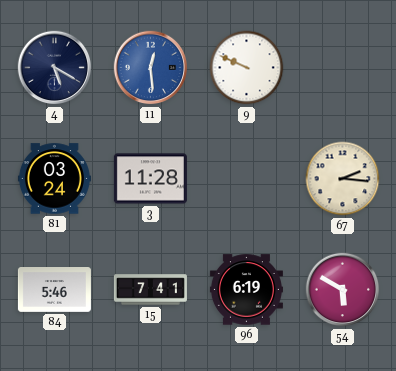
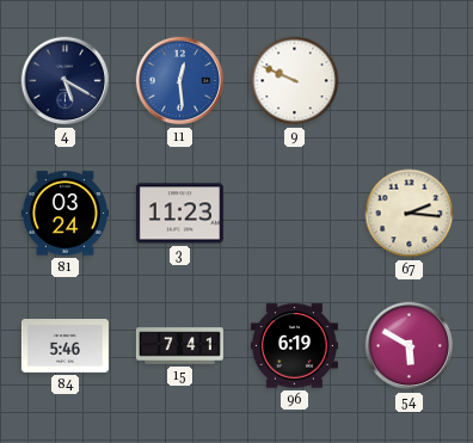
3: 11:28 -> 11:23
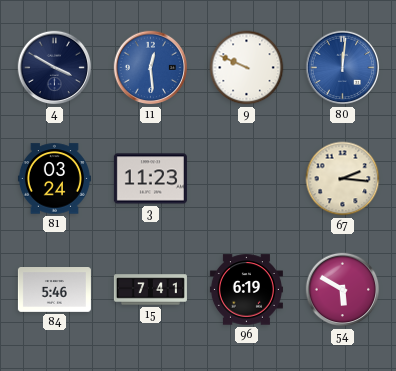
4: 5:20 -> 3:50
80: none -> 12:01
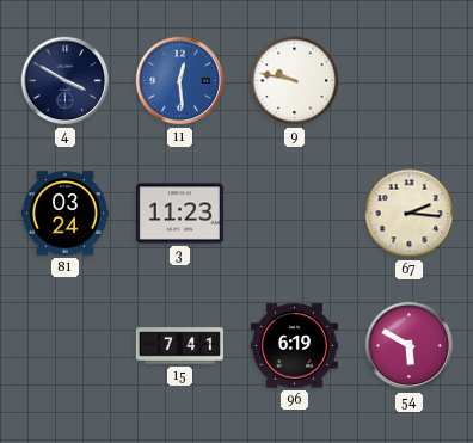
9: 9:49 -> 9:47
80: 12:01 -> none
84: 5:46 -> none
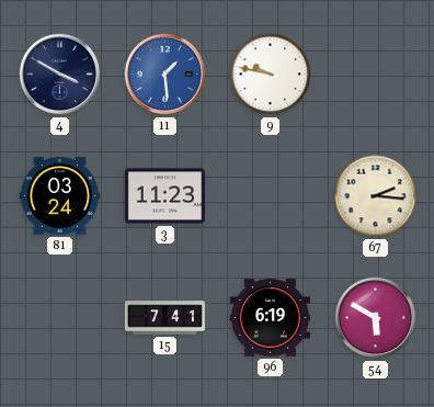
11: 12:29 -> 1:29
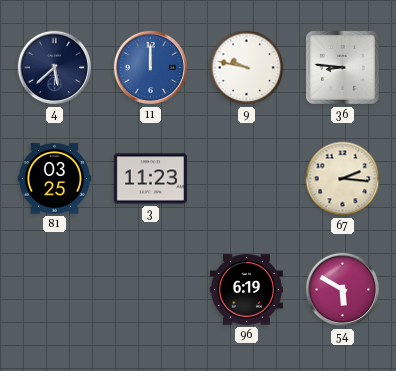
4: 3:50 -> 5:38
11: 1:29 -> 12:00
36: none -> 8:46
81: 03:24 -> 03:25
15: 7:41 -> none
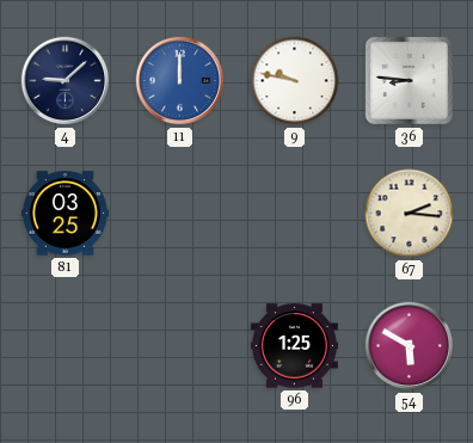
4: 5:38 -> 9:08
3: 11:23 -> none
96: 6:19 -> 1:25
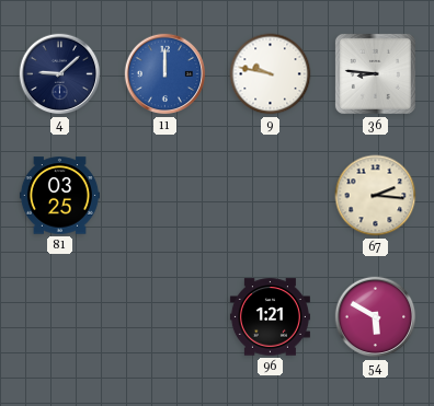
96: 1:25 -> 1:21
